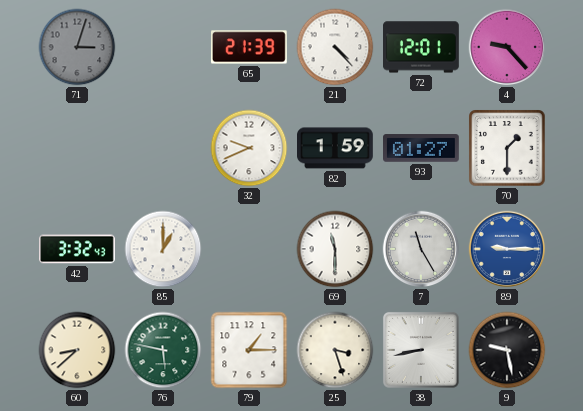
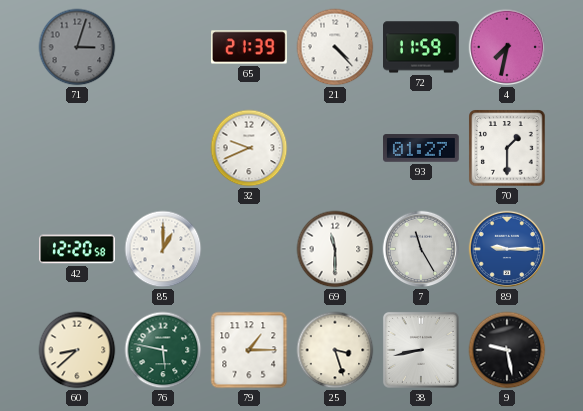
72: 12:01 -> 11:59
4: 9:23 -> 7:32
82: 1:59 -> none
42: 3:32 -> 12:20
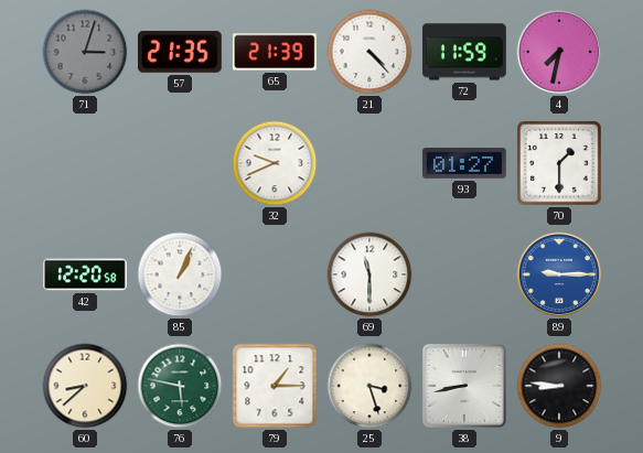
57: none -> 21:35
85: 1:00 -> 1:04
7: 11:25 -> none
9: 9:28 -> 8:46
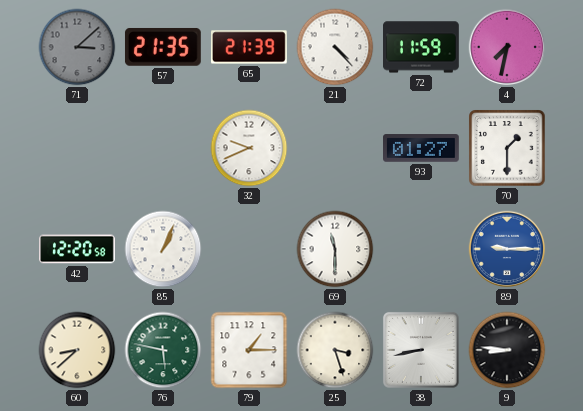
71: 3:03 -> 3:08
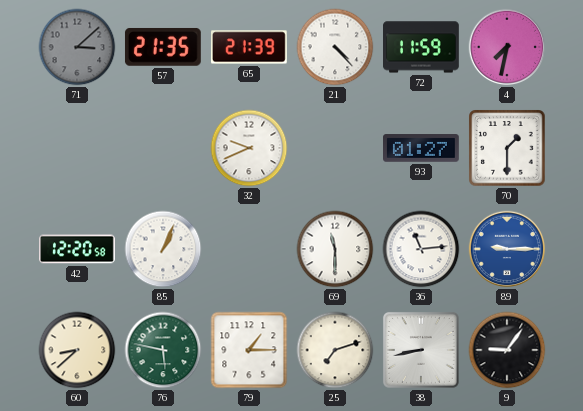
36: none -> 11:14
25: 3:27 -> 7:12
9: 8:46 -> 9:06
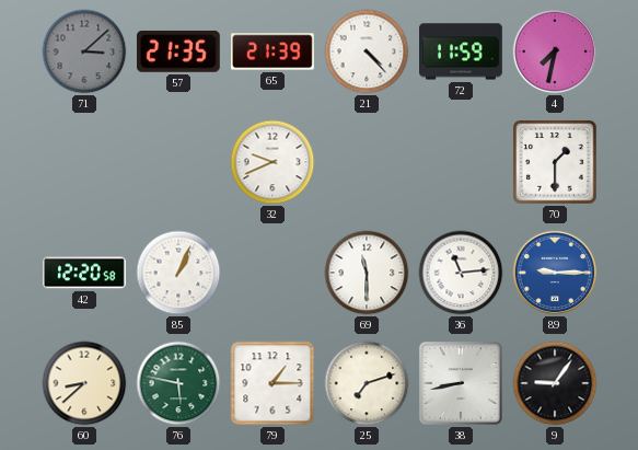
93: 01:27 -> none
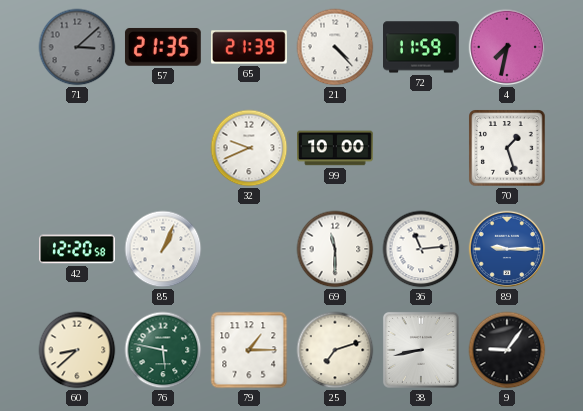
99: none -> 10:00
70: 1:30 -> 1:27
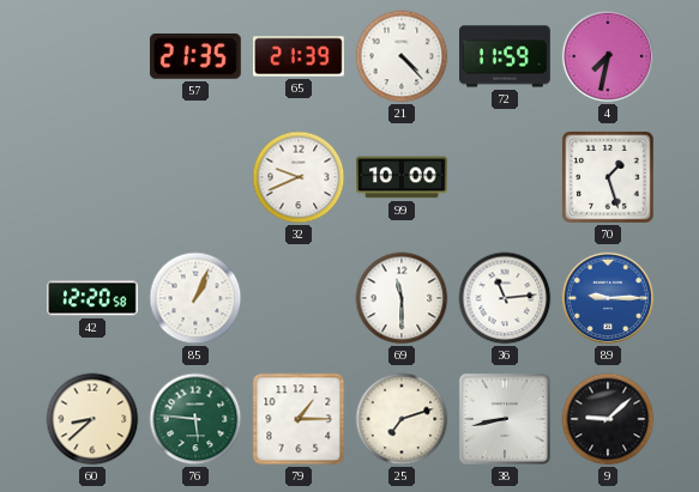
71: 3:08 -> none
76: 5:47 -> 5:46
9: 9:06 -> 9:08
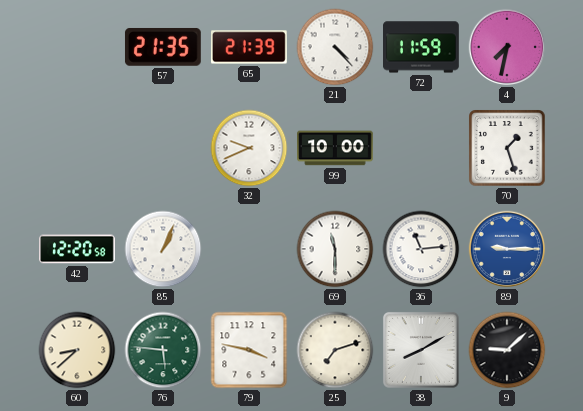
79: 1:15 -> 3:47
38: 8:43 -> 8:10
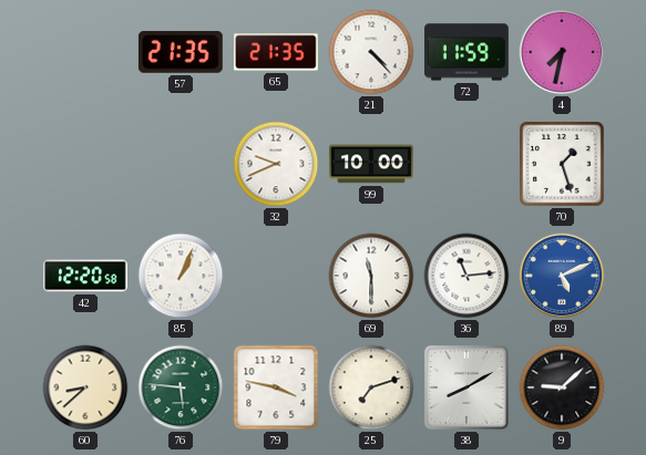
65: 21:39 -> 21:35
89: 9:15 -> 5:11
